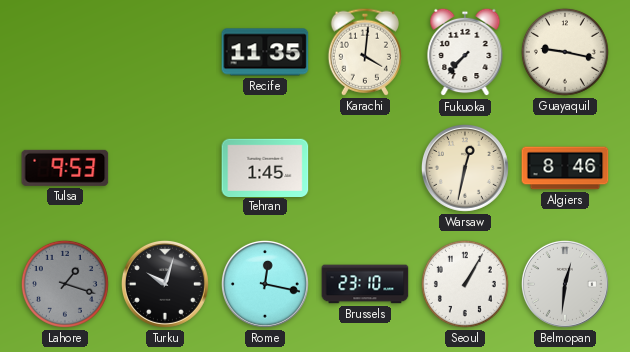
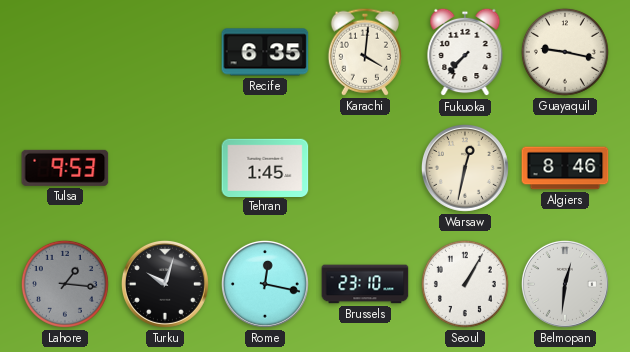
Recife: 11:35 -> 6:35
Lahore: 1:18 -> 1:16
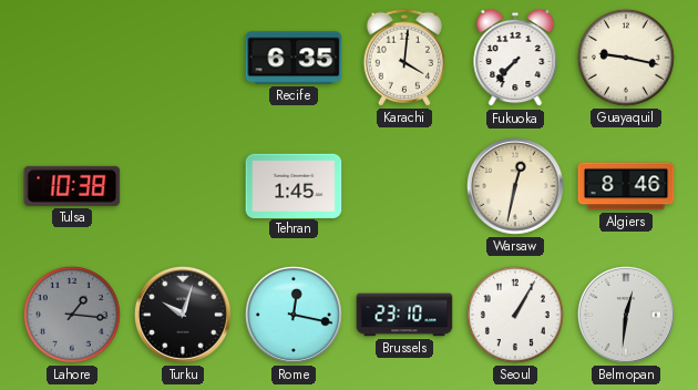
Tulsa: 9:53 -> 10:38
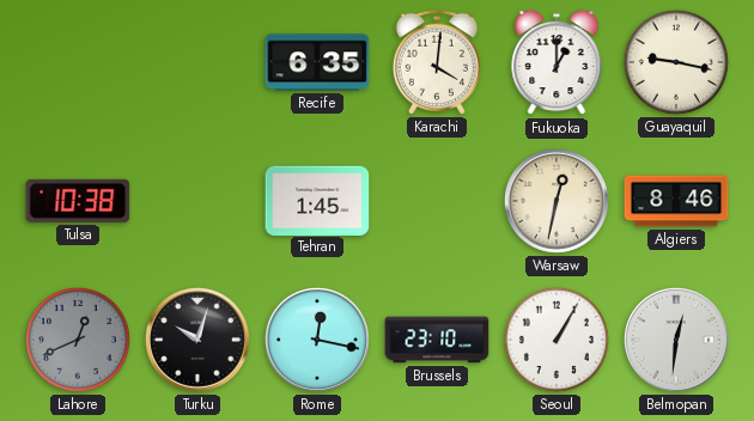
Fukuoka: 7:37 -> 1:00
Lahore: 1:16 -> 12:41
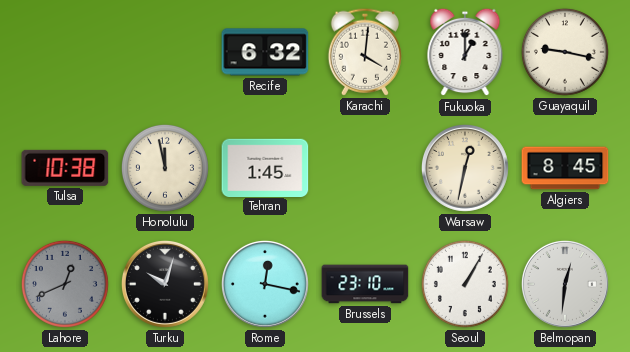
Recife: 6:35 -> 6:32
Honolulu: none -> 11:58
Algiers: 8:46 -> 8:45
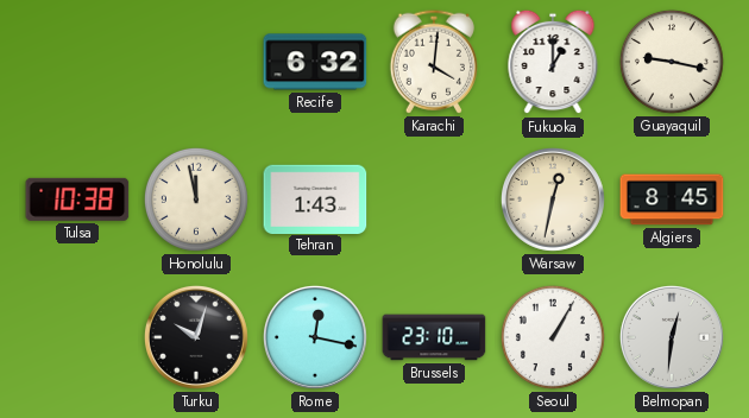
Tehran: 1:45 -> 1:43
Lahore: 12:41 -> none
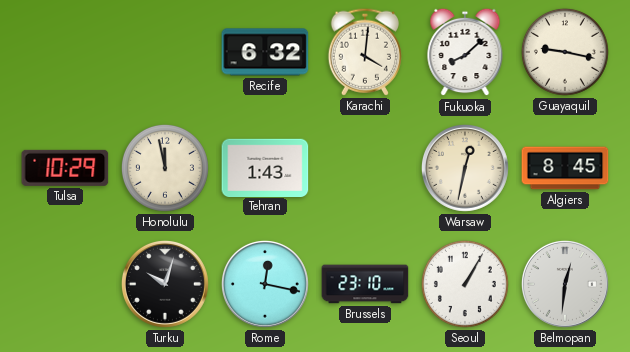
Fukuoka: 1:00 -> 8:08
Tulsa: 10:38 -> 10:29
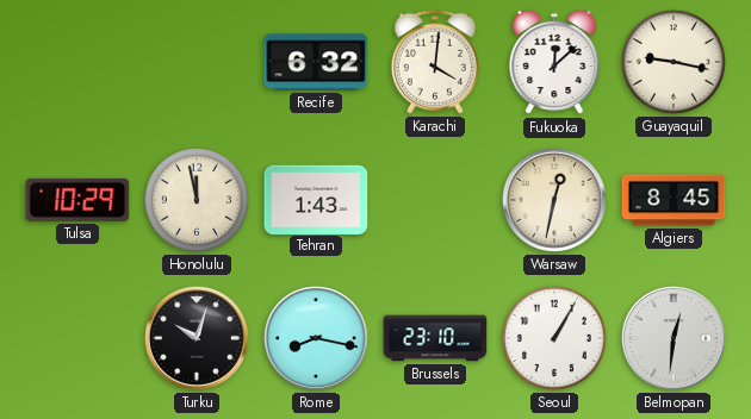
Fukuoka: 8:08 -> 12:08
Rome: 12:17 -> 8:17
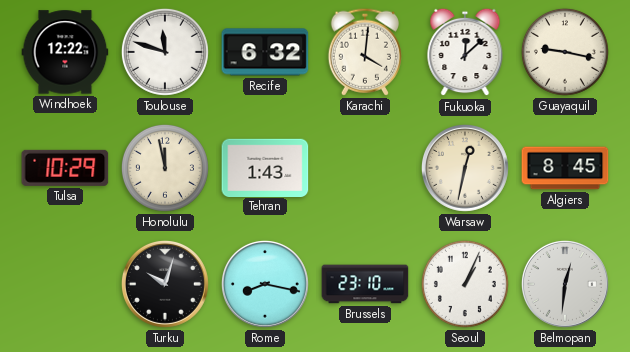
Windhoek: none -> 12:22
Toulouse: none -> 11:48
Seoul: 1:05 -> 1:04
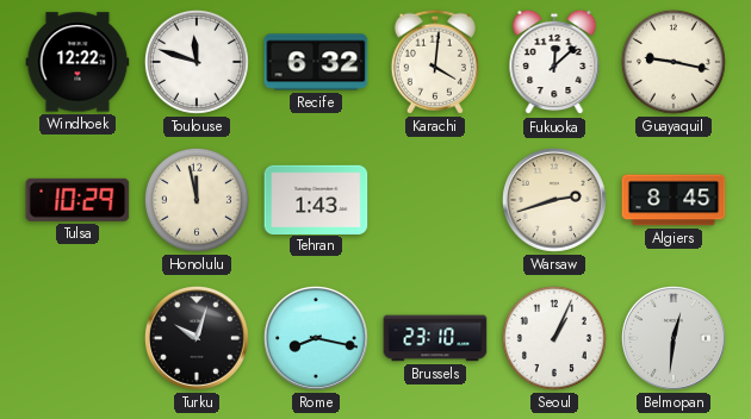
Warsaw: 12:32 -> 2:42
